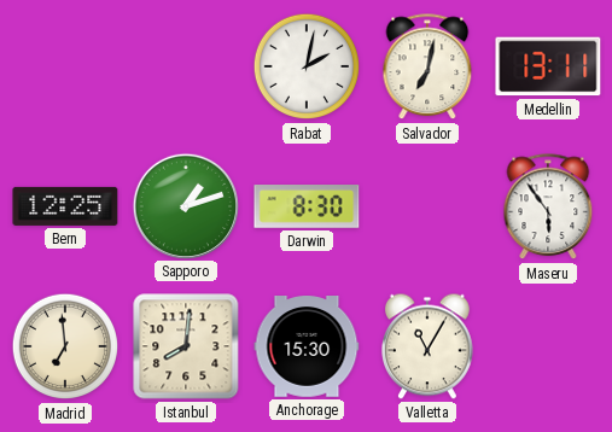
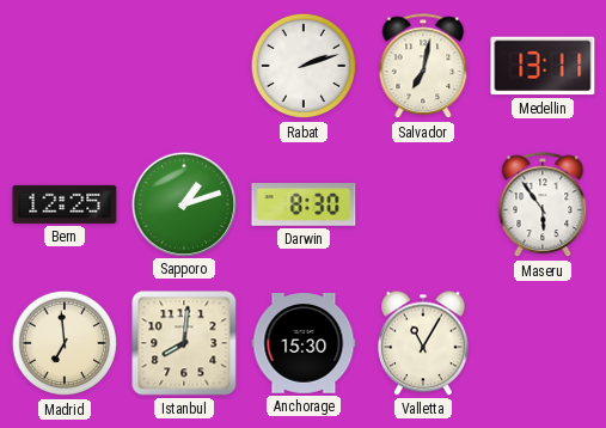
Rabat: 2:02 -> 2:12
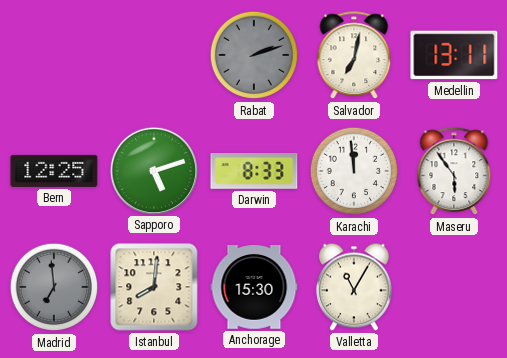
Rabat dial: white -> grey
Sapporo: 1:12 -> 5:12
Darwin: 8:30 -> 8:33
Karachi: none -> 11:59
Madrid dial: cream -> grey
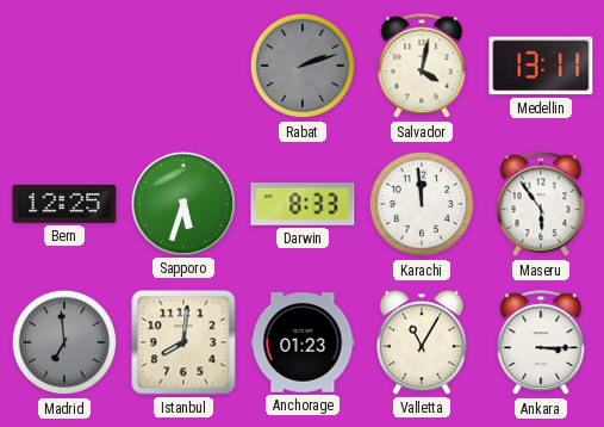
Salvador: 7:02 -> 4:02
Sapporo: 5:12 -> 5:33
Anchorage: 15:30 -> 01:23
Ankara: none -> 3:15
